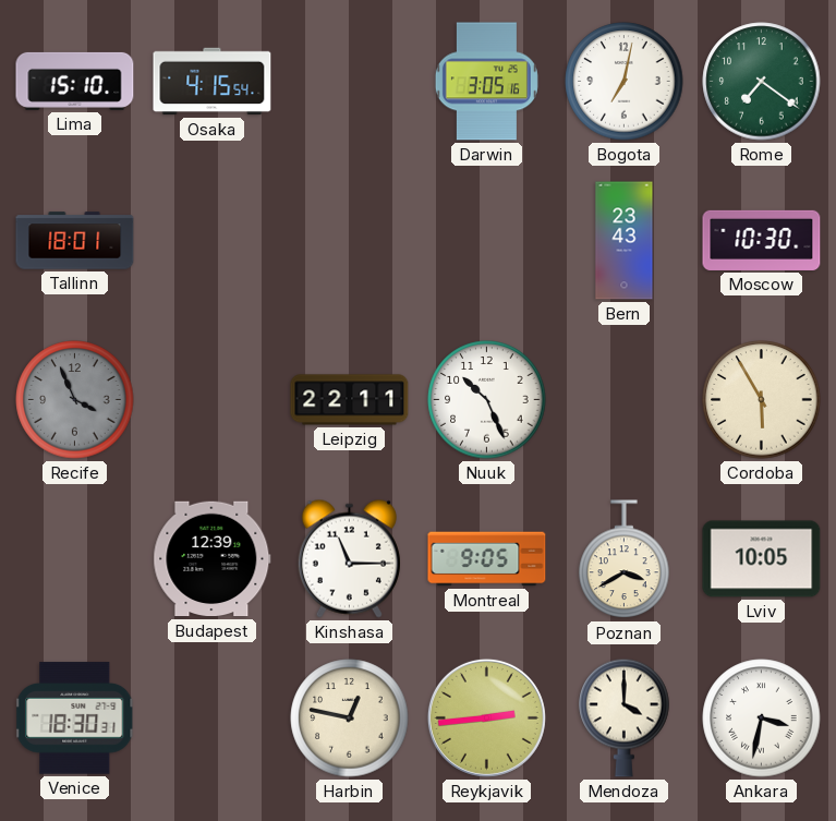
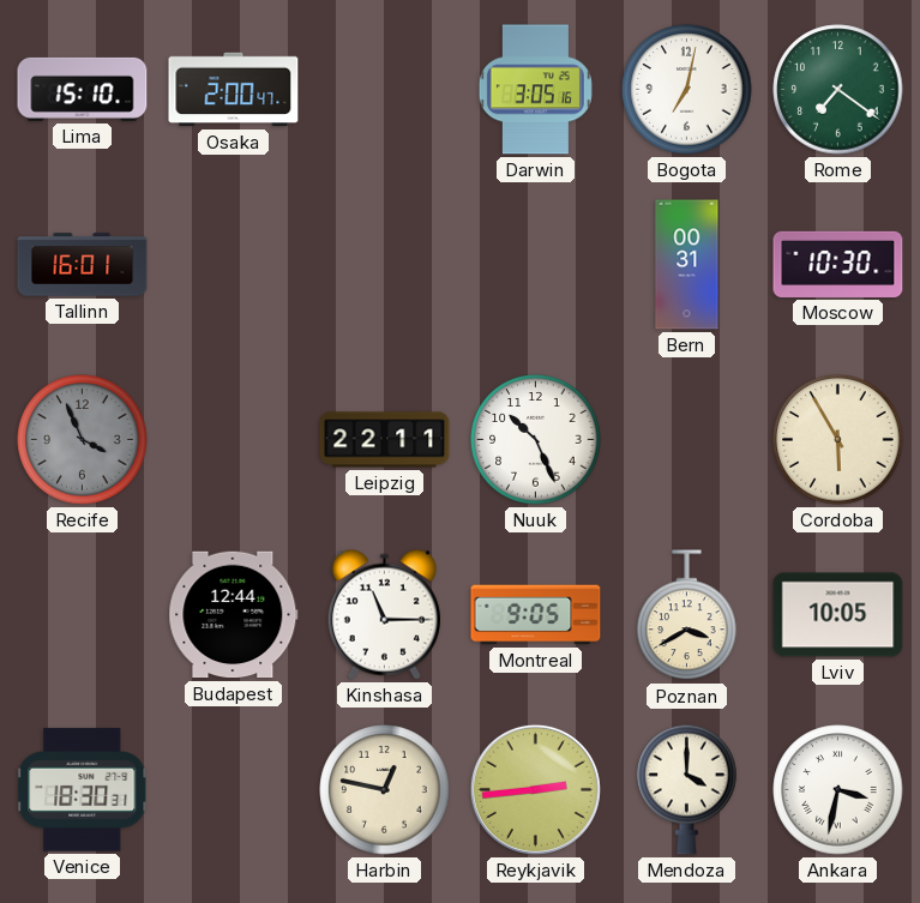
Osaka: 4:15 -> 2:00
Tallinn: 18:01 -> 16:01
Bern: 23:43 -> 00:31
Budapest: 12:39 -> 12:44
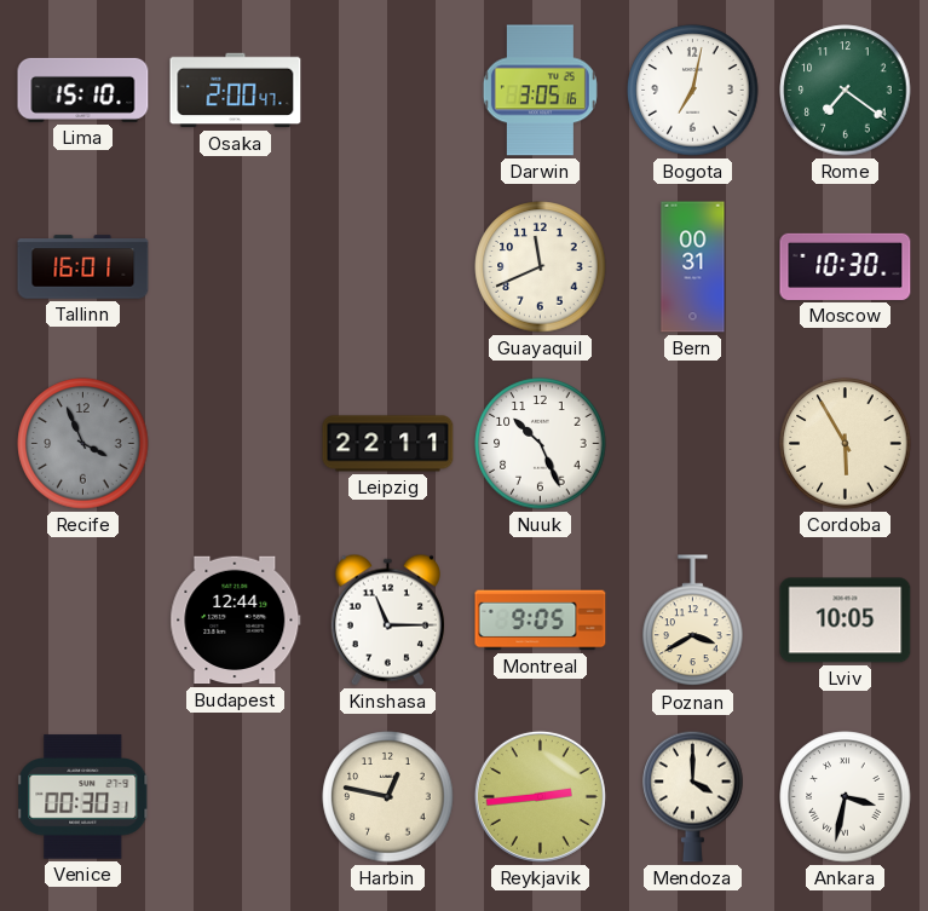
Guayaquil: none -> 11:41
Venice: 18:30 -> 00:30
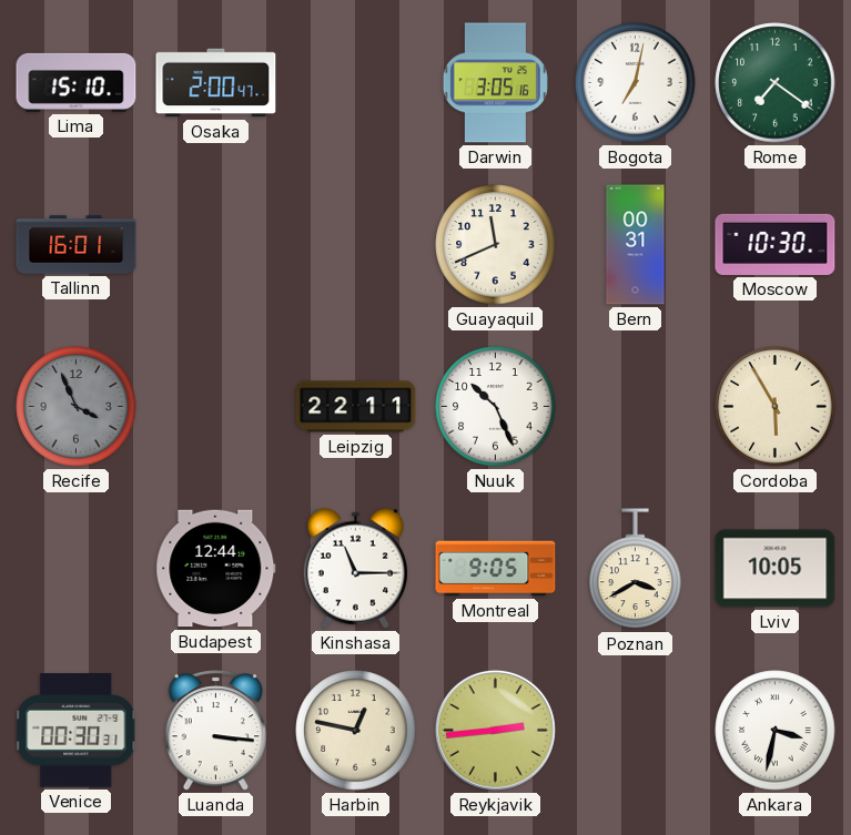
Luanda: none -> 3:16
Mendoza: 4:00 -> none
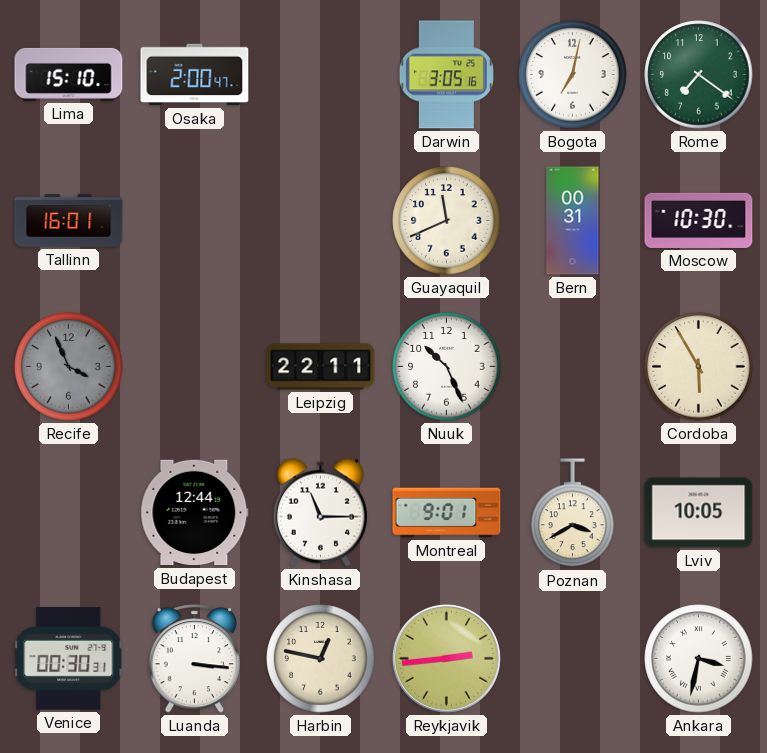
Montreal: 9:05 -> 9:01
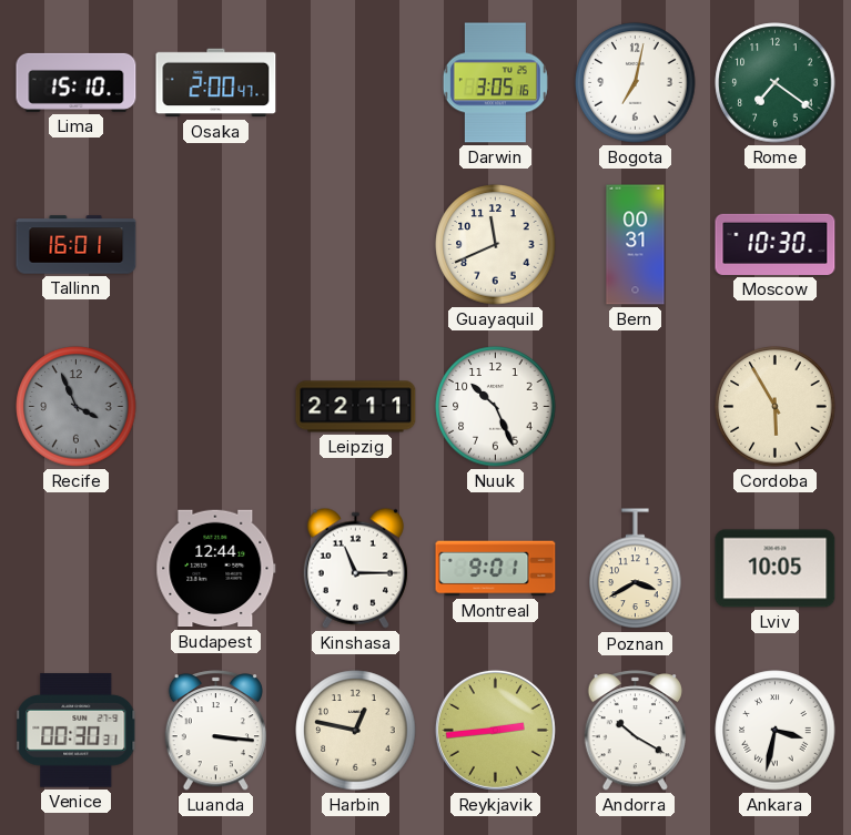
Andorra: none -> 10:20
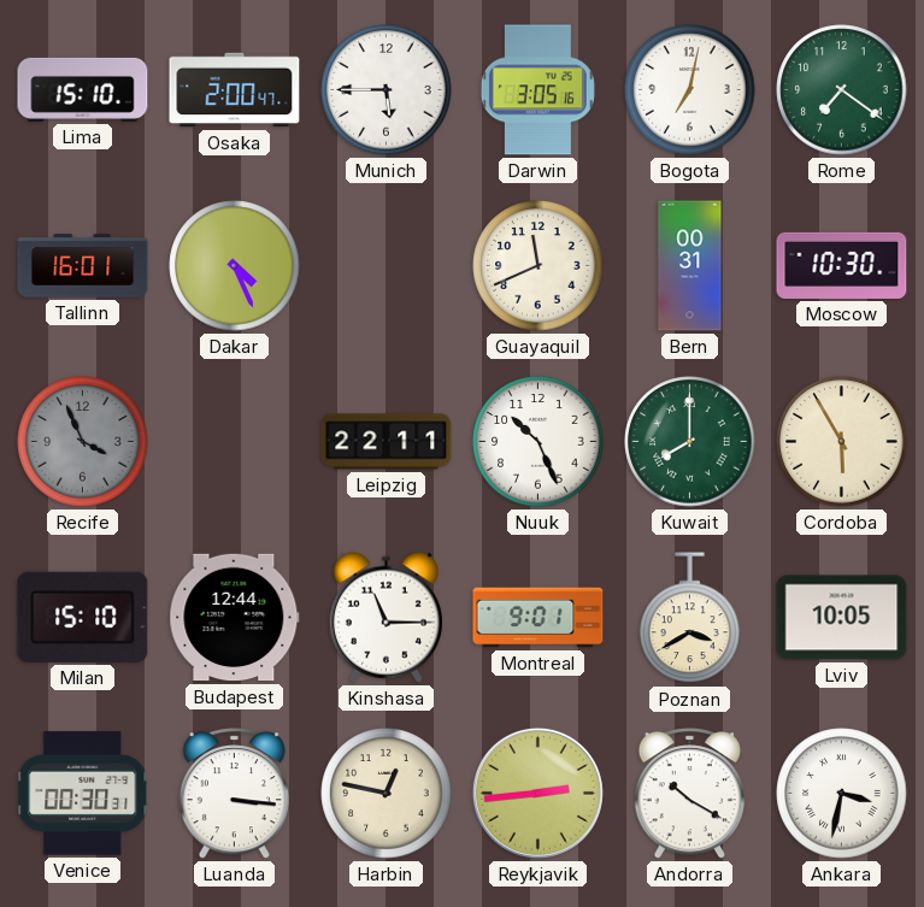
Munich: none -> 5:45
Dakar: none -> 4:26
Kuwait: none -> 8:00
Milan: none -> 15:10
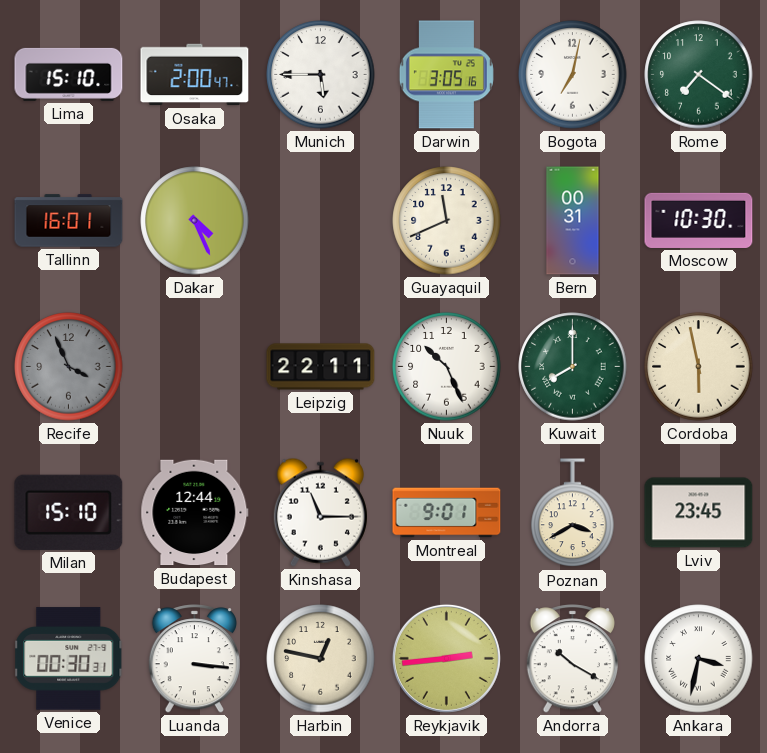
Cordoba: 5:55 -> 5:58
Lviv: 10:05 -> 23:45
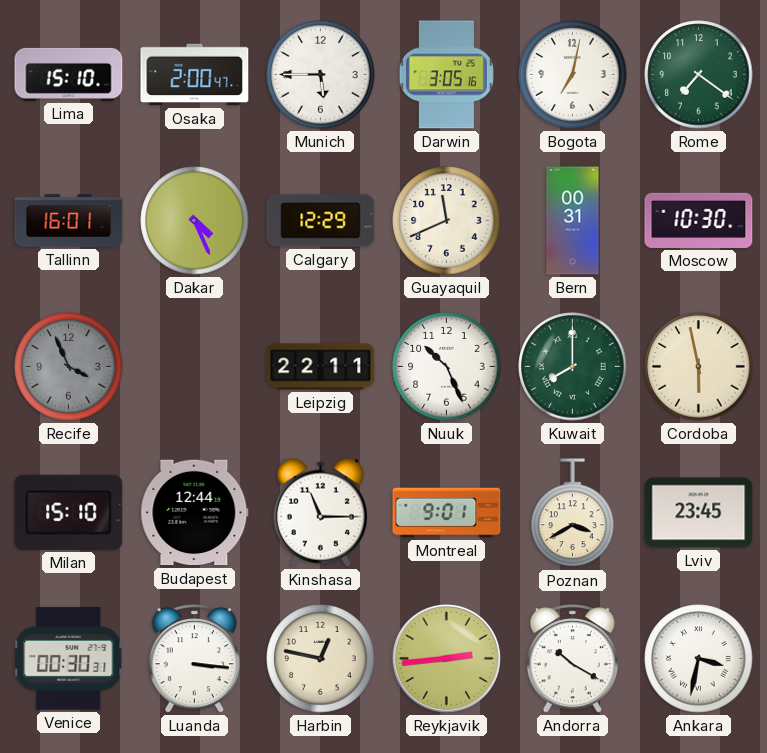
Calgary: none -> 12:29
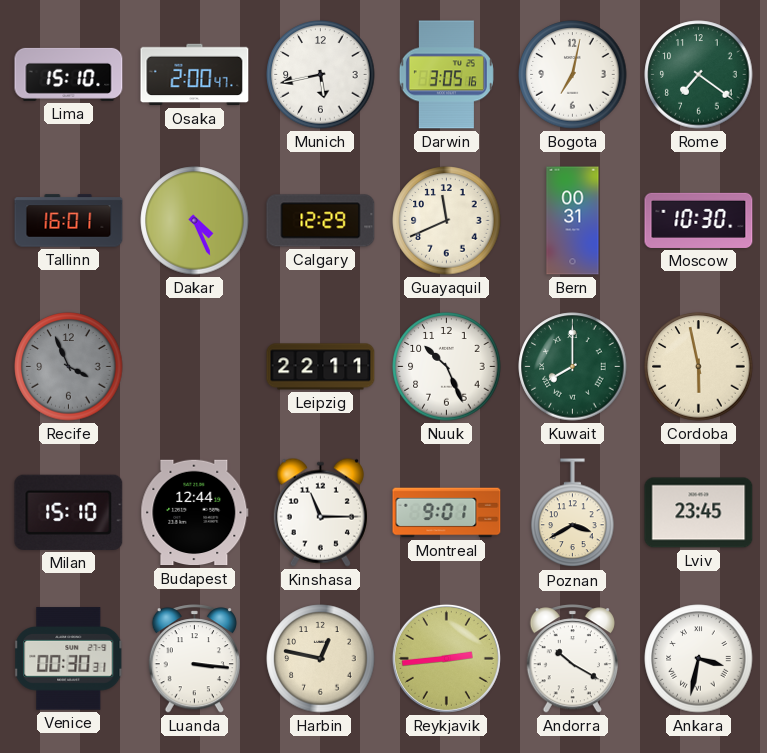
Munich: 5:45 -> 5:43
